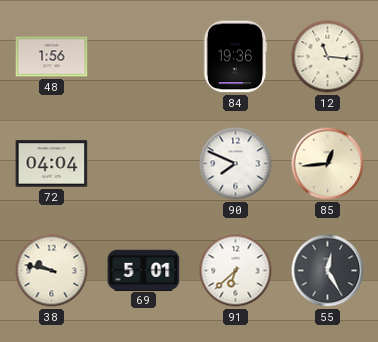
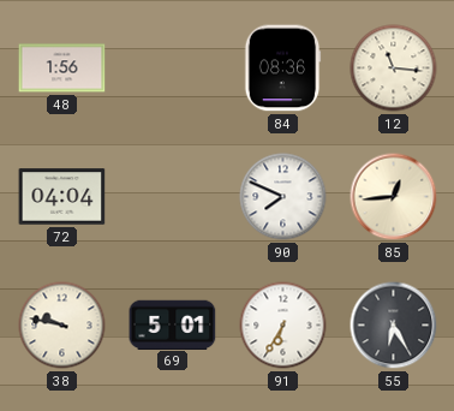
84: 19:36 -> 08:36
91: 6:38 -> 6:35
55: 12:25 -> 6:25
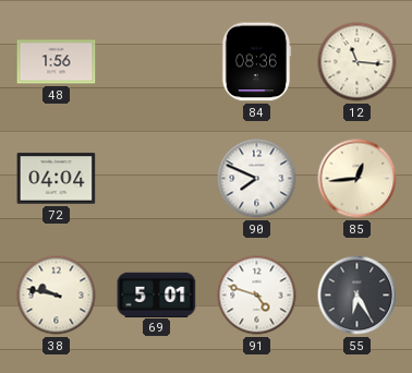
91: 6:35 -> 4:48
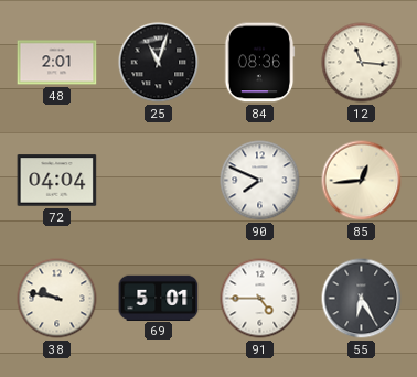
48: 1:56 -> 2:01
25: none -> 11:03
91: 4:48 -> 4:45
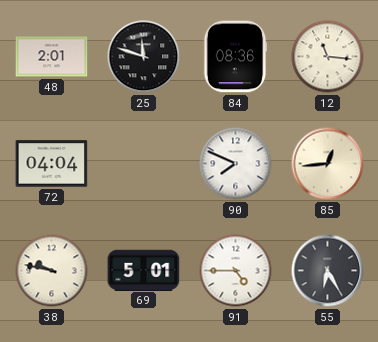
25: 11:03 -> 11:48
